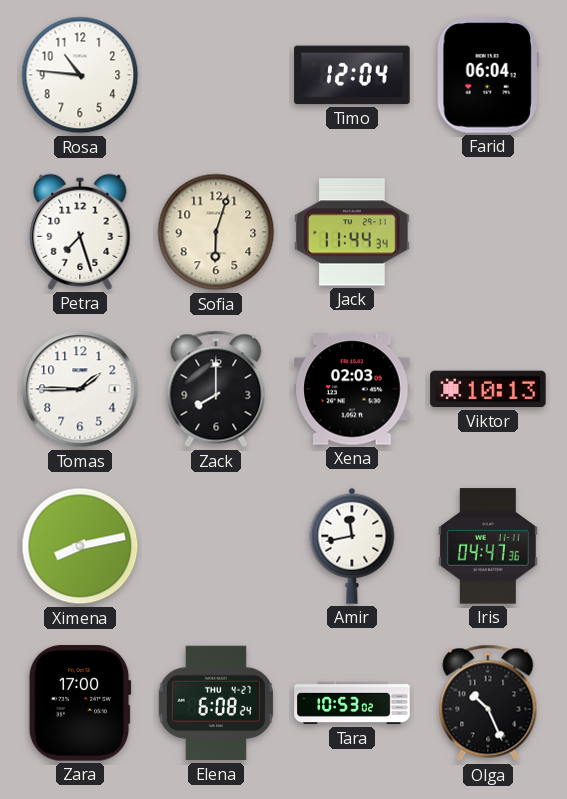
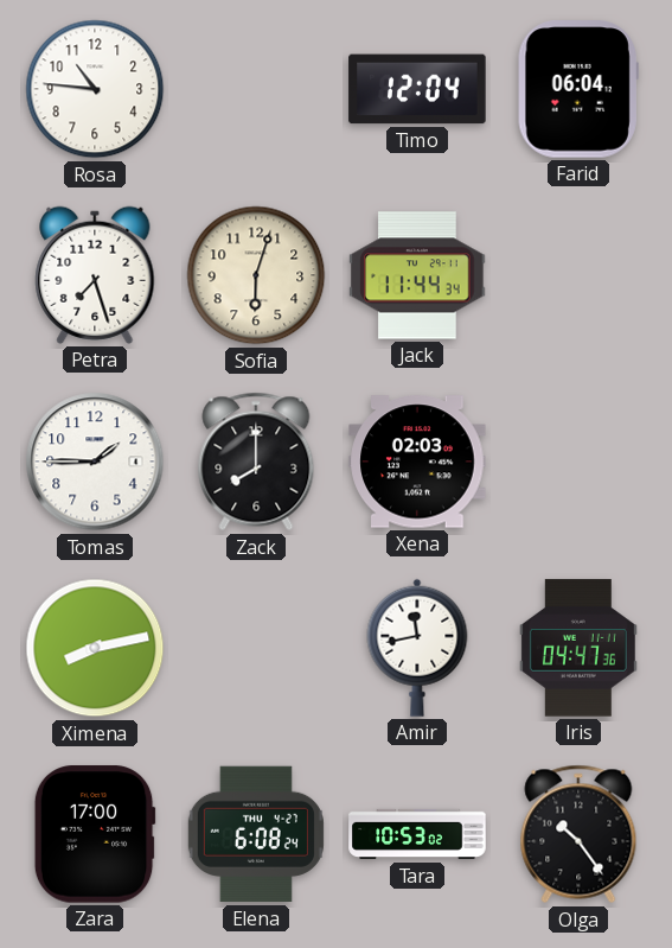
Viktor: 10:13 -> none
Olga: 10:26 -> 10:24
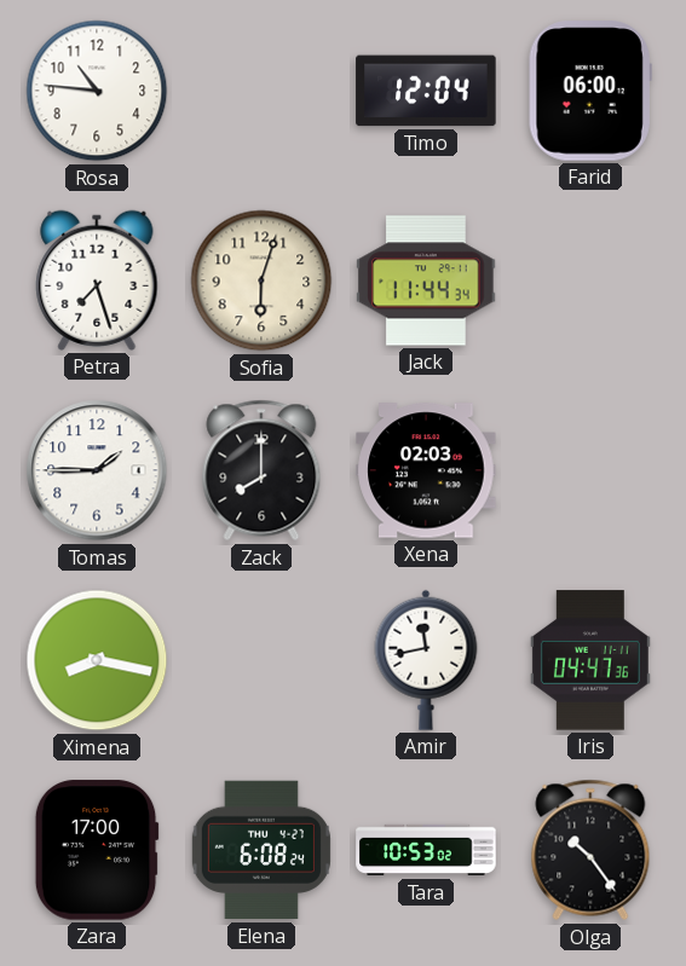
Farid: 06:04 -> 06:00
Ximena: 8:13 -> 8:17
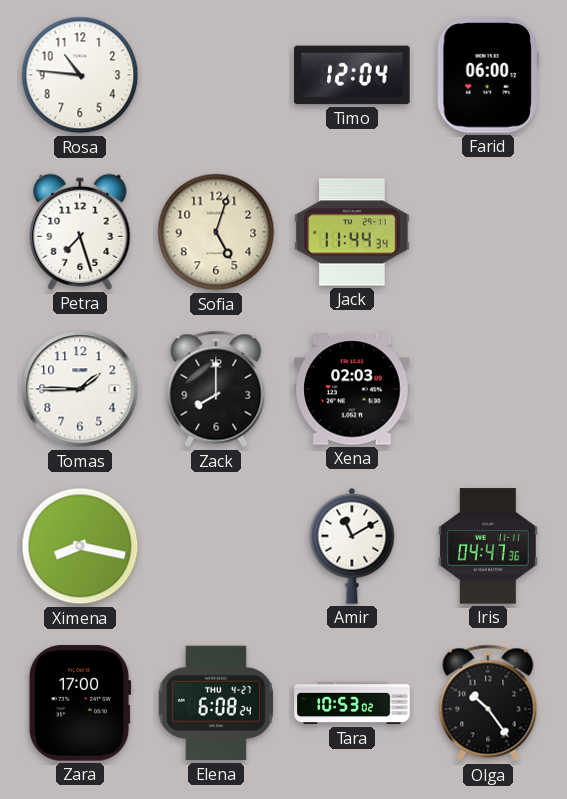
Sofia: 6:03 -> 5:03
Amir: 11:43 -> 11:10
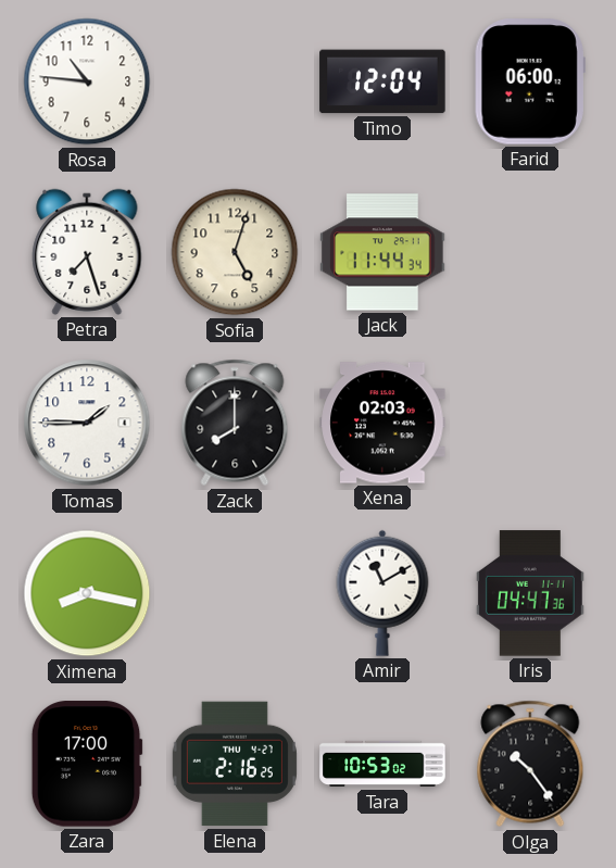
Elena: 6:08 -> 2:16
